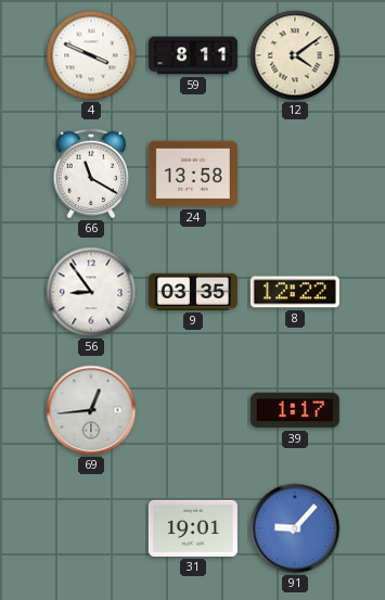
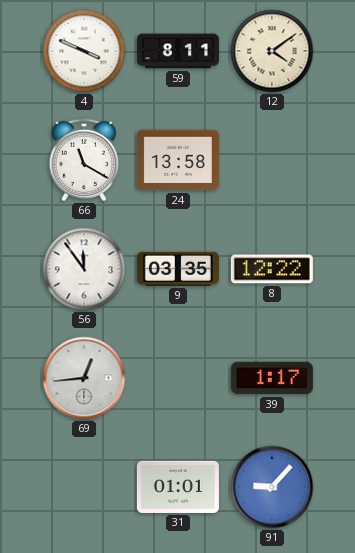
56: 8:54 -> 11:54
31: 19:01 -> 01:01
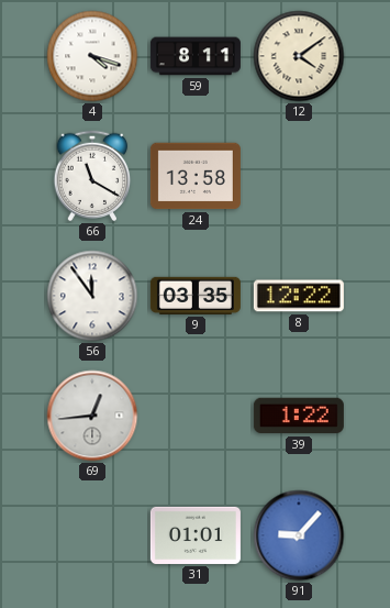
4: 3:49 -> 4:18
39: 1:17 -> 1:22
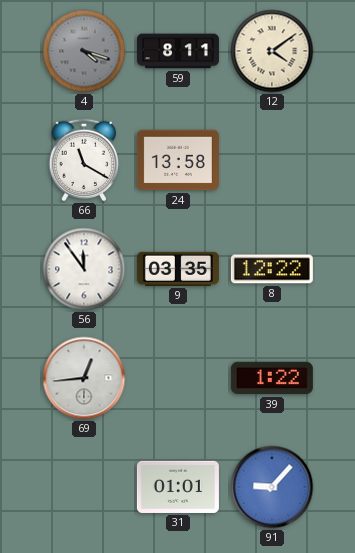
4 dial: white -> grey
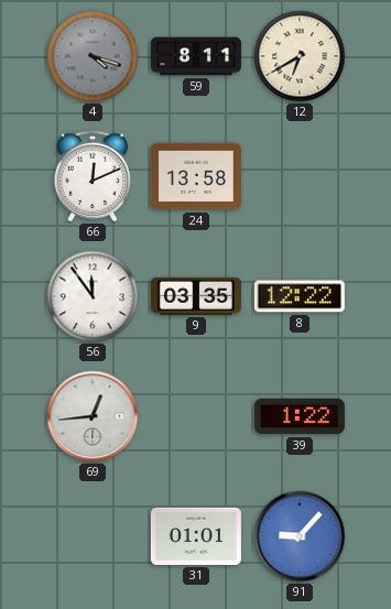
12: 4:09 -> 6:40
66: 11:20 -> 12:11
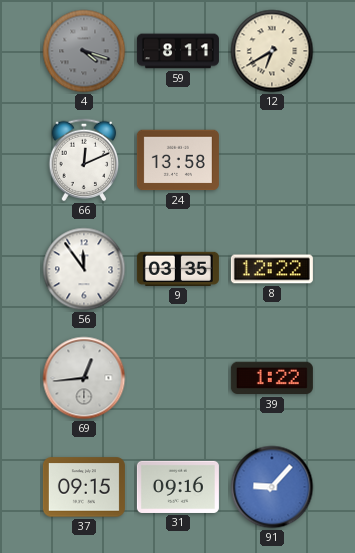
37: none -> 09:15
31: 01:01 -> 09:16
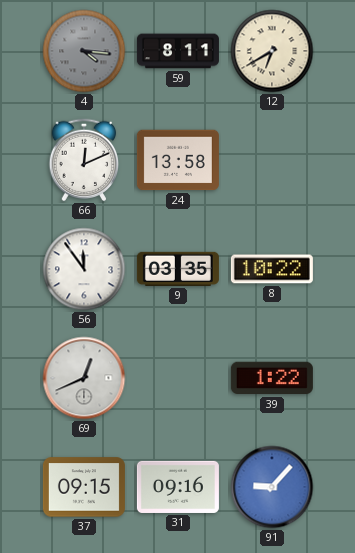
4: 4:18 -> 4:16
8: 12:22 -> 10:22
69: 12:44 -> 12:41
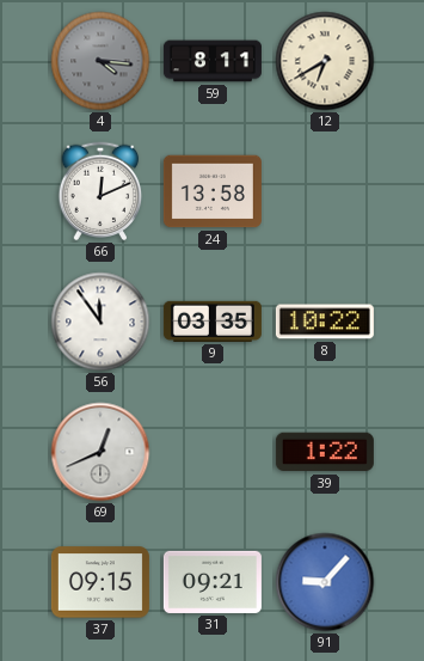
31: 09:16 -> 09:21
